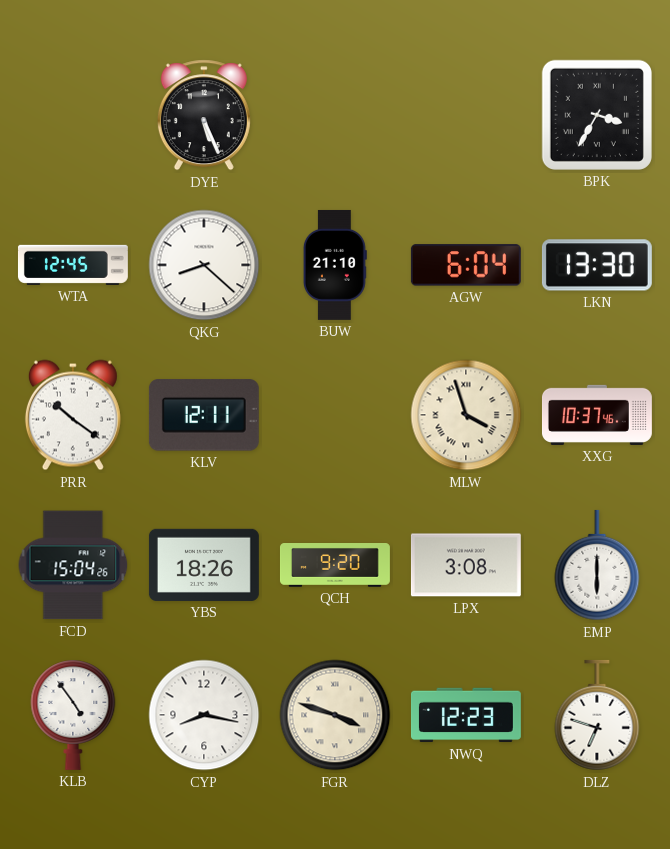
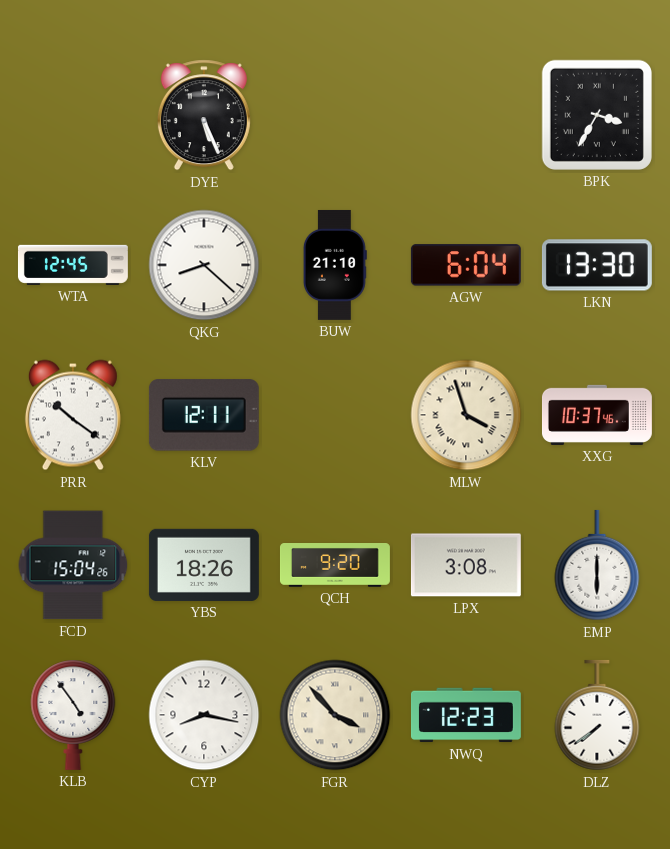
FGR: 3:48 -> 3:53
DLZ: 6:48 -> 7:39
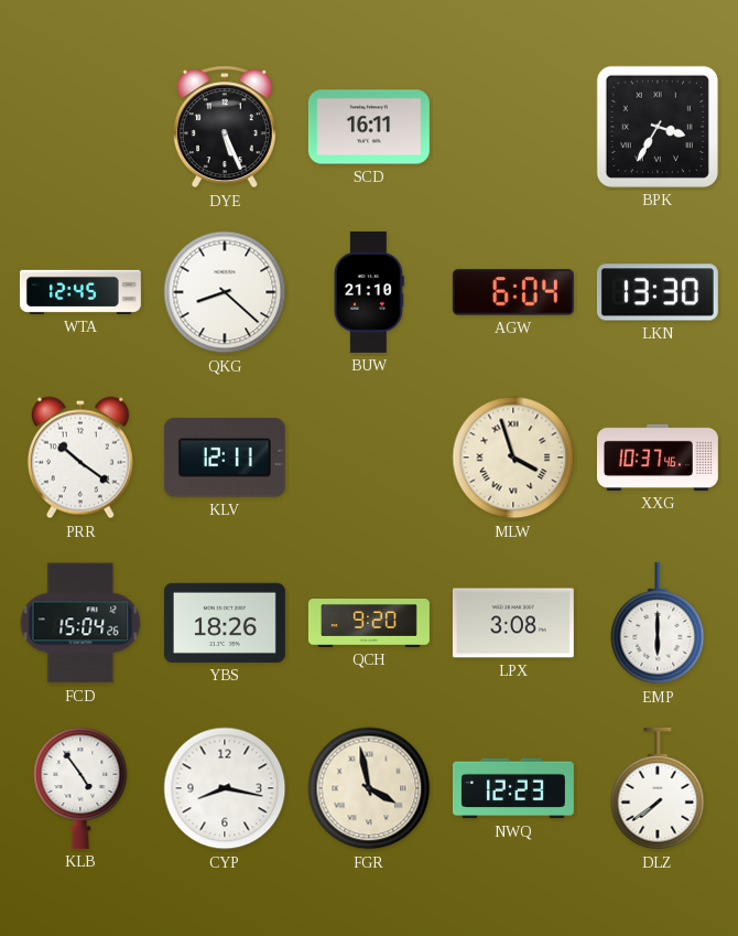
SCD: none -> 16:11
FGR: 3:53 -> 3:58
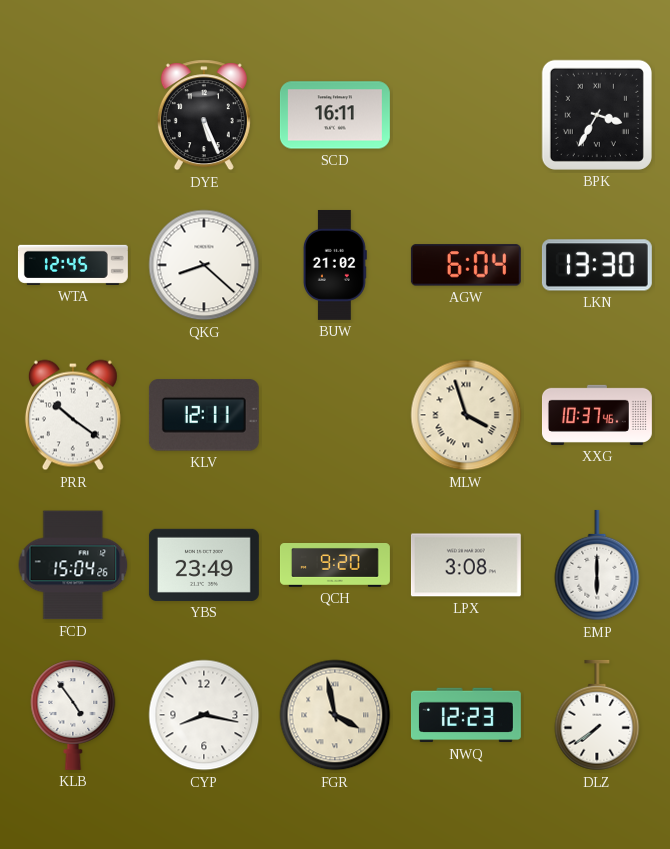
BUW: 21:10 -> 21:02
YBS: 18:26 -> 23:49
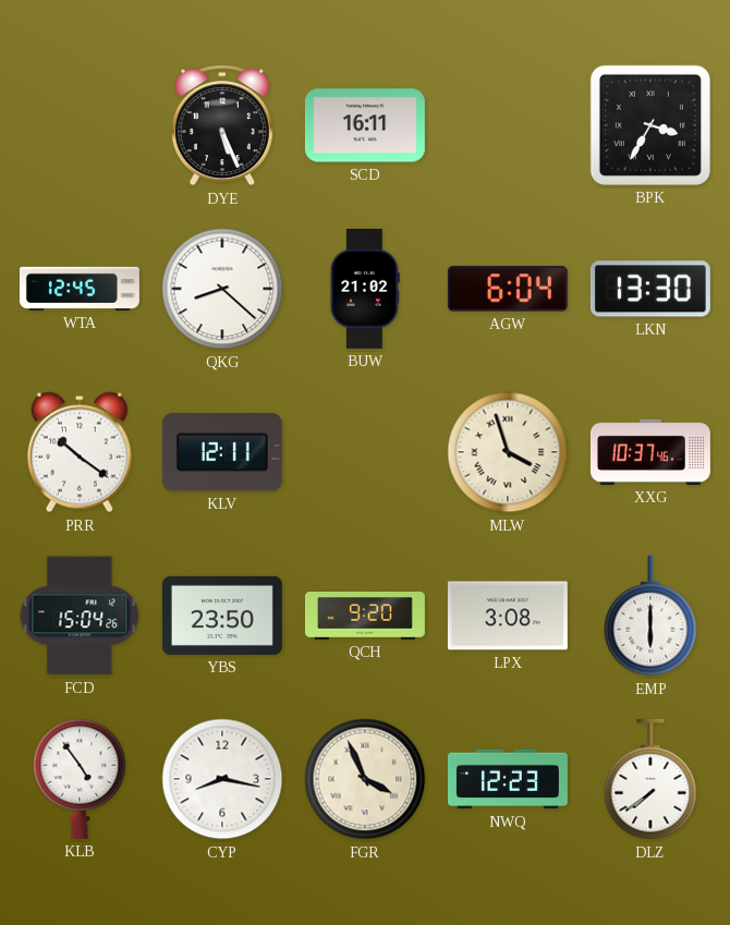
YBS: 23:49 -> 23:50
FGR: 3:58 -> 3:56
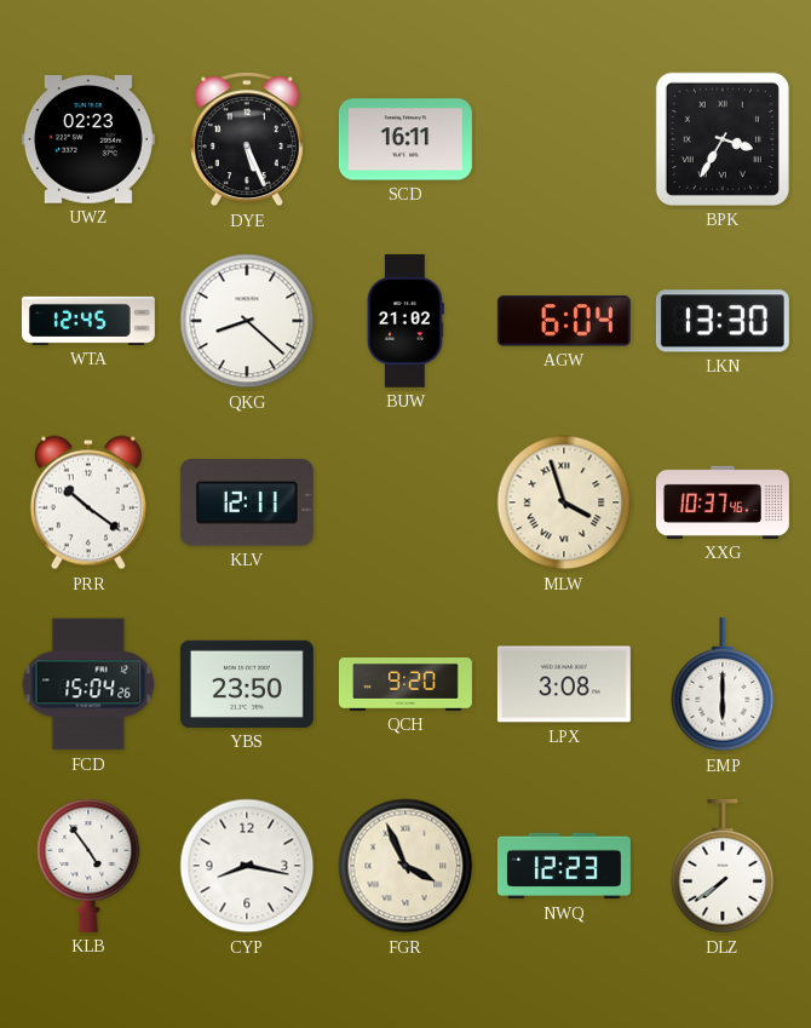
UWZ: none -> 02:23
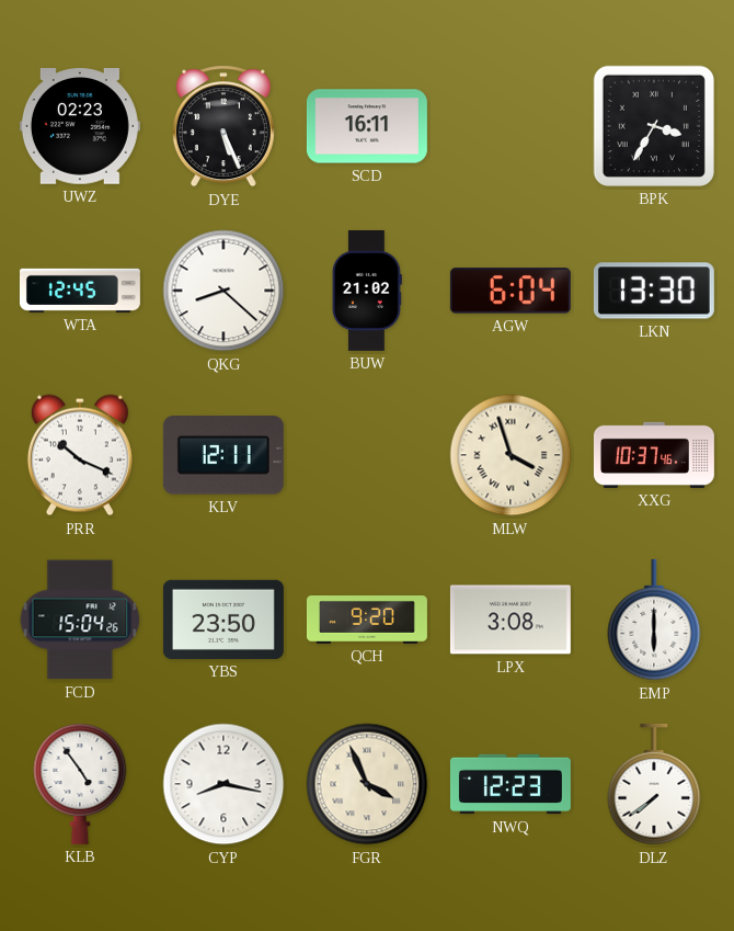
PRR: 10:21 -> 10:19
